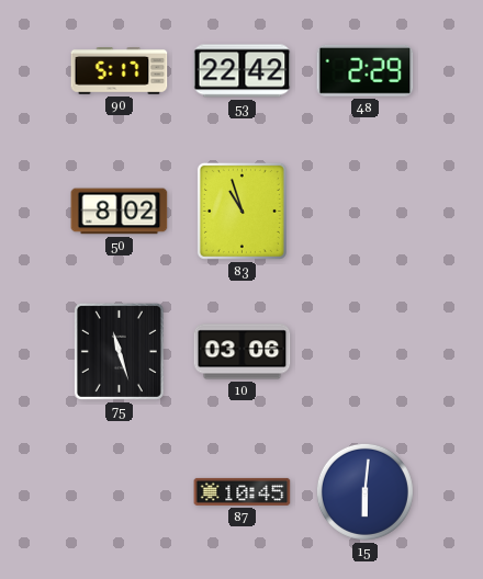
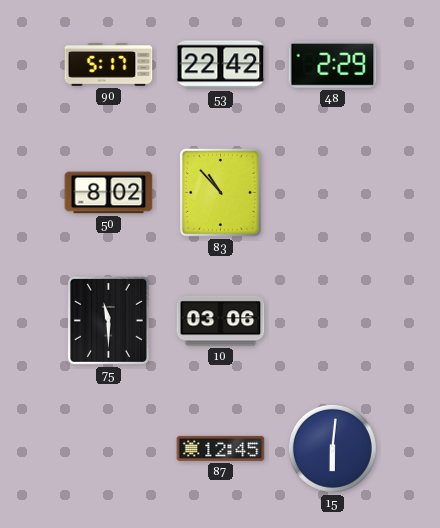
83: 10:57 -> 10:53
75: 11:27 -> 11:30
87: 10:45 -> 12:45
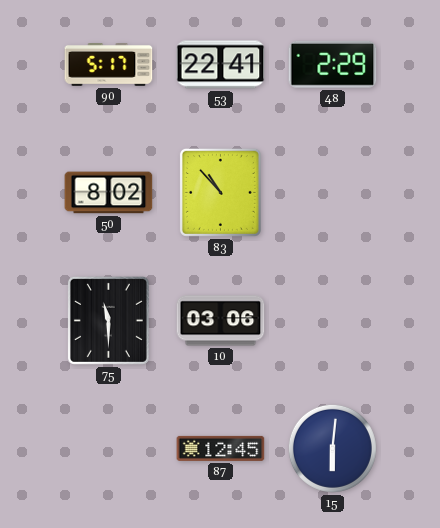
53: 22:42 -> 22:41
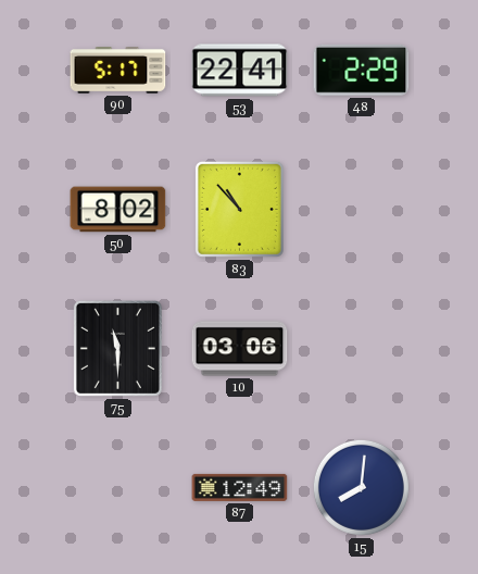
87: 12:45 -> 12:49
15: 6:01 -> 8:01
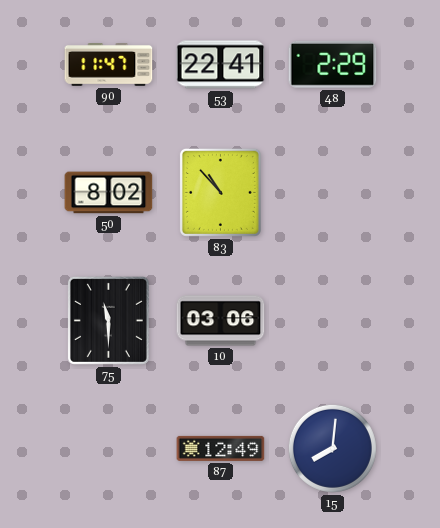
90: 5:17 -> 11:47
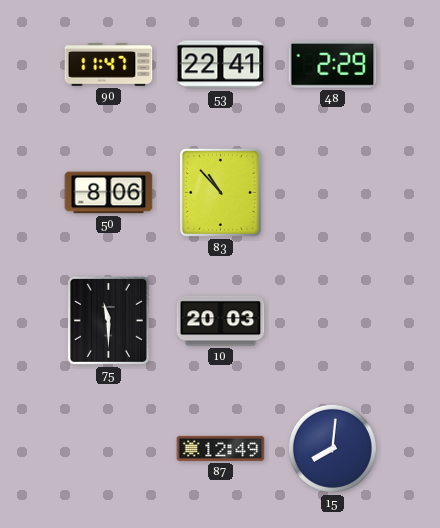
50: 8:02 -> 8:06
10: 03:06 -> 20:03
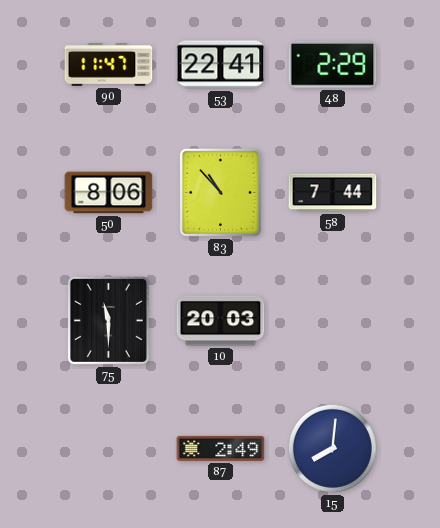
58: none -> 7:44
87: 12:49 -> 2:49
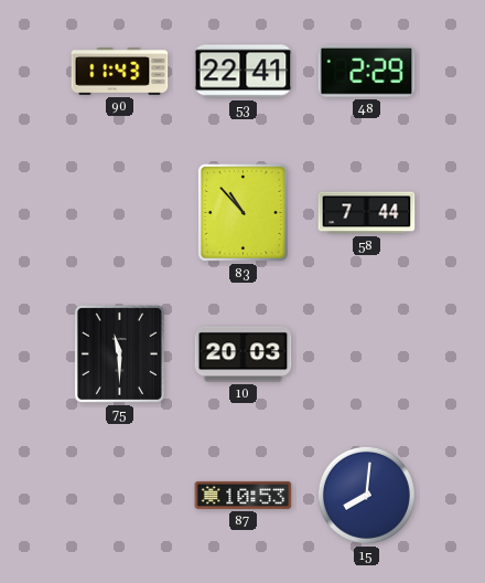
90: 11:47 -> 11:43
50: 8:06 -> none
87: 2:49 -> 10:53
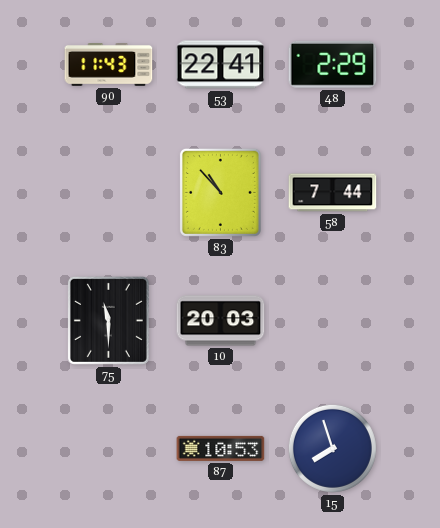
15: 8:01 -> 7:57
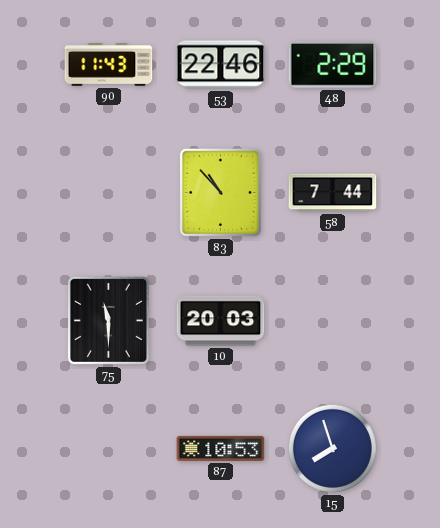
53: 22:41 -> 22:46
